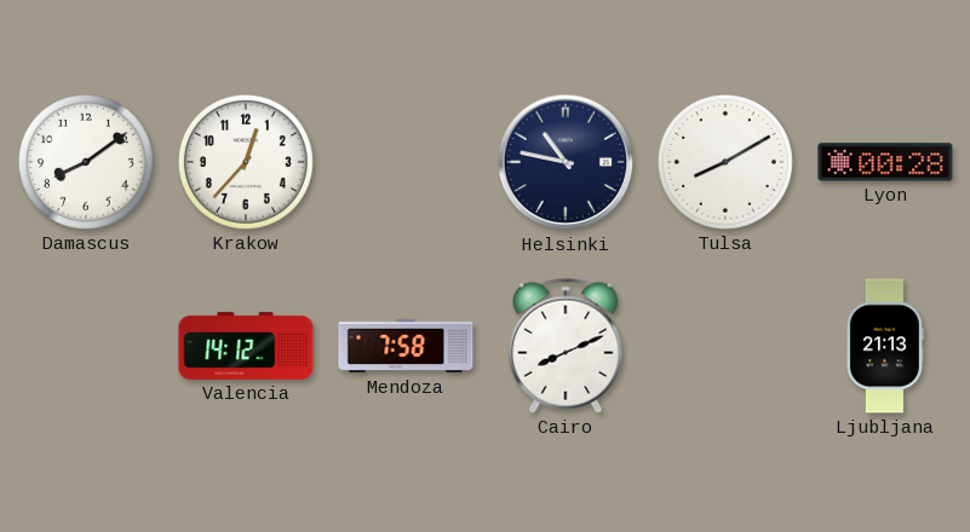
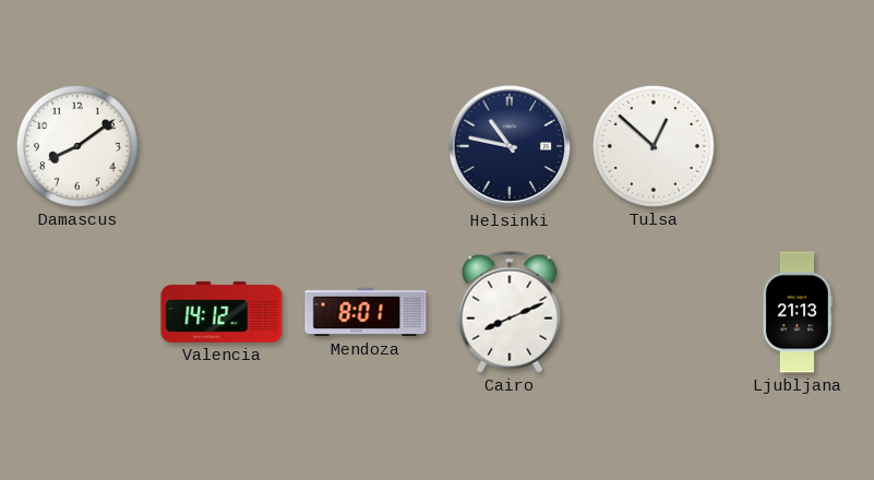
Krakow: 12:37 -> none
Tulsa: 8:10 -> 12:52
Lyon: 00:28 -> none
Mendoza: 7:58 -> 8:01
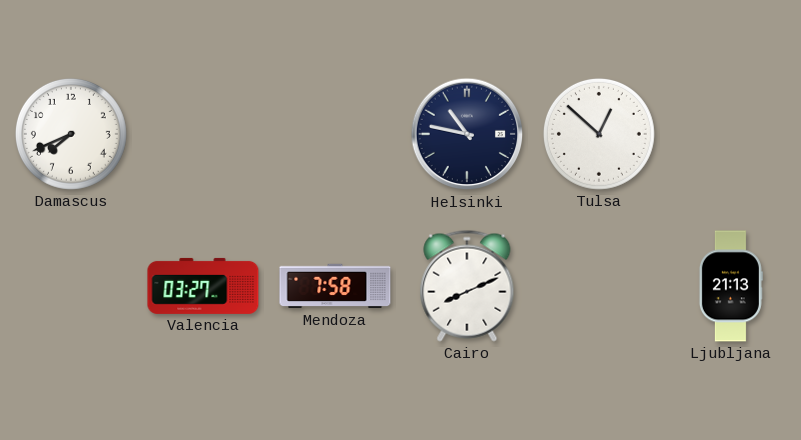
Damascus: 8:09 -> 7:41
Valencia: 14:12 -> 03:27
Mendoza: 8:01 -> 7:58
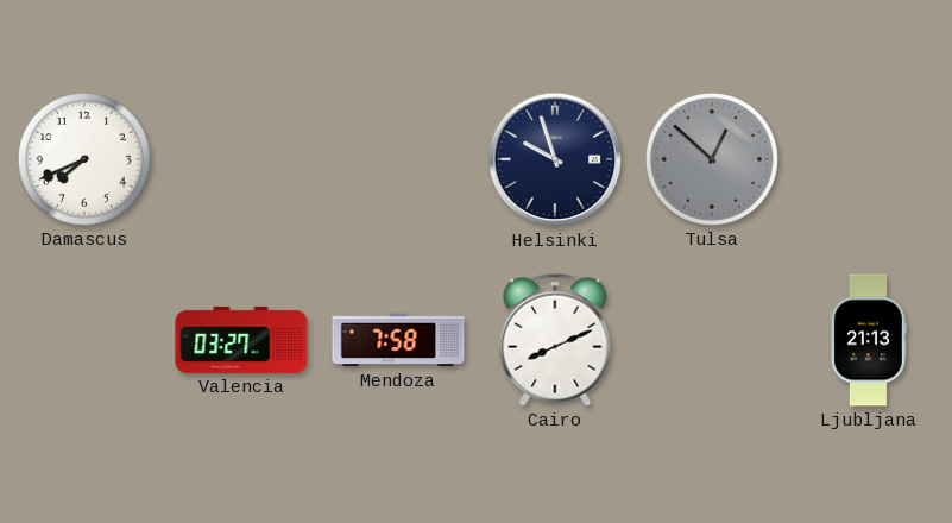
Helsinki: 10:47 -> 9:57
Tulsa dial: white -> grey
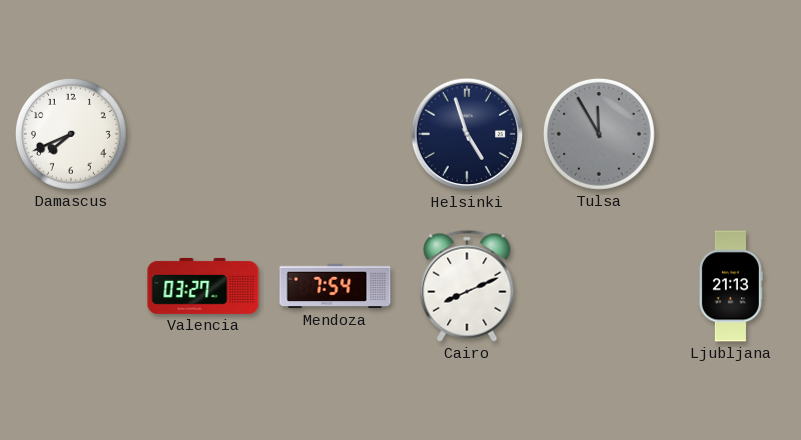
Helsinki: 9:57 -> 4:57
Tulsa: 12:52 -> 11:55
Mendoza: 7:58 -> 7:54
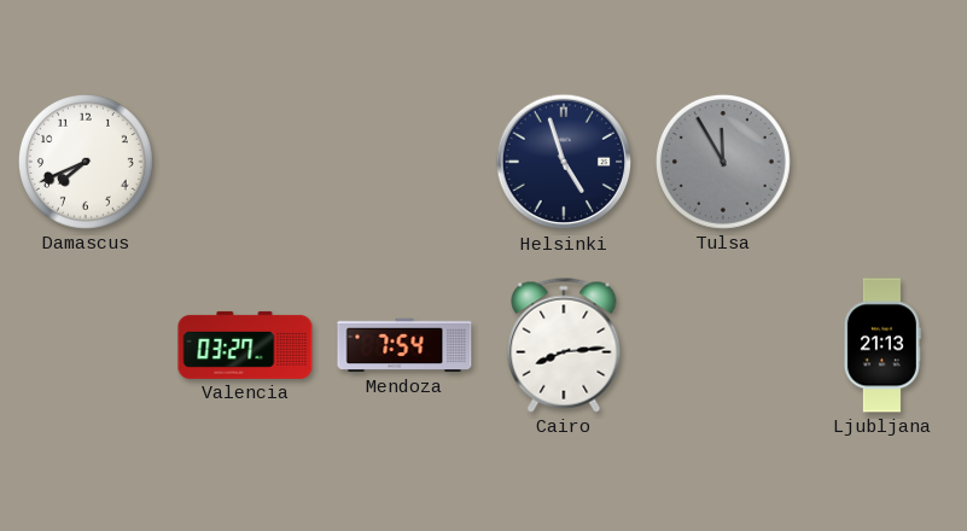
Cairo: 8:11 -> 8:14
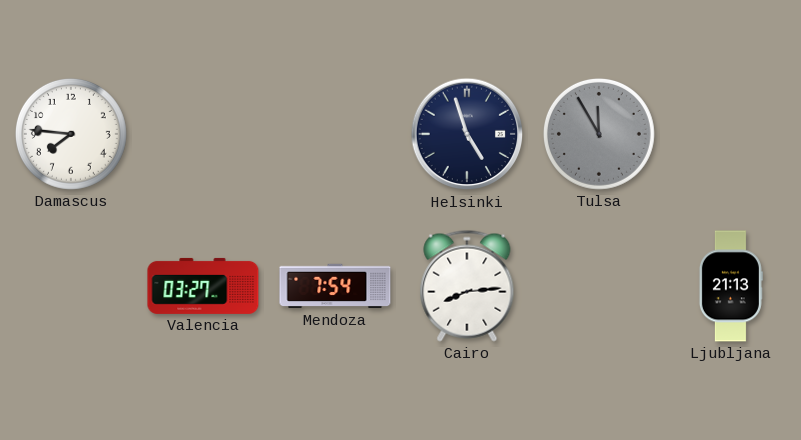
Damascus: 7:41 -> 7:46
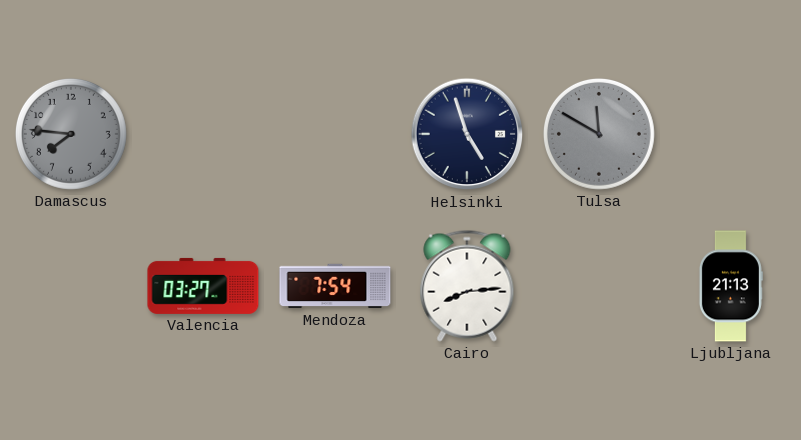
Damascus dial: white -> grey
Tulsa: 11:55 -> 11:50
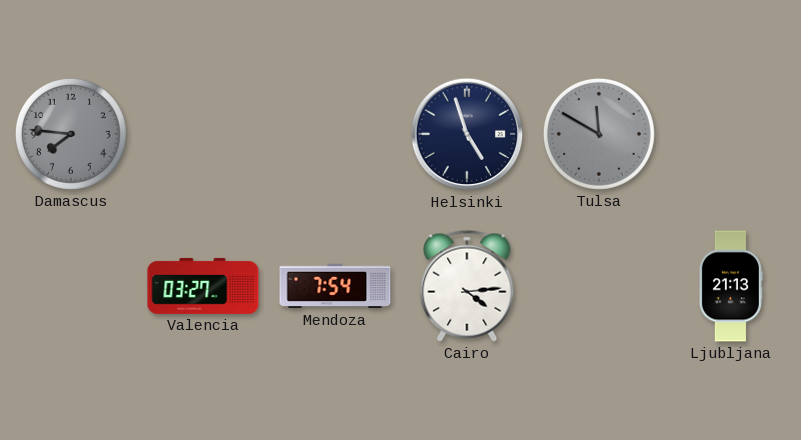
Cairo: 8:14 -> 4:14
